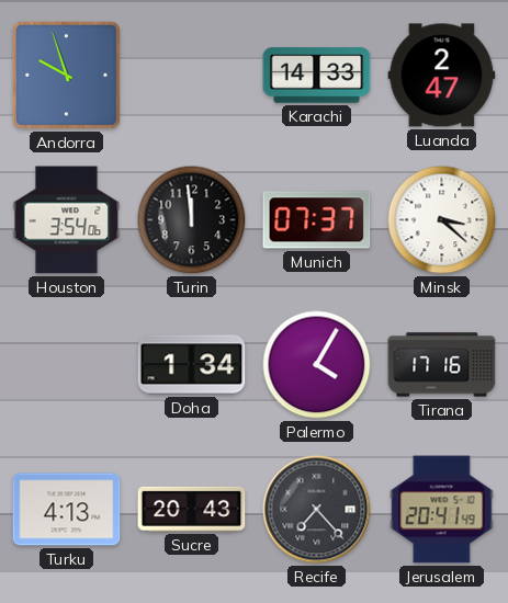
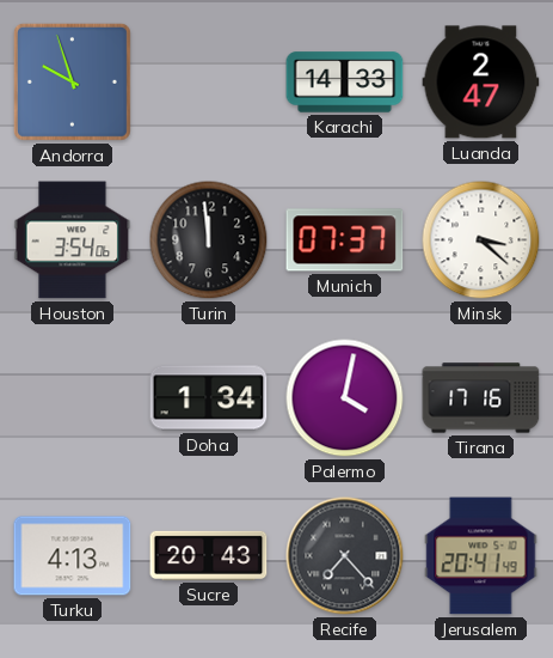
Palermo: 4:05 -> 4:02
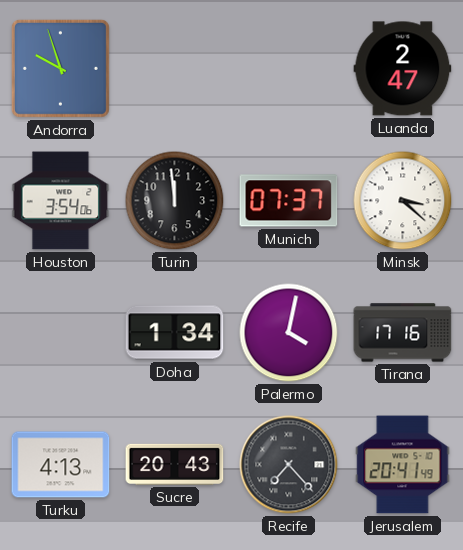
Karachi: 14:33 -> none
